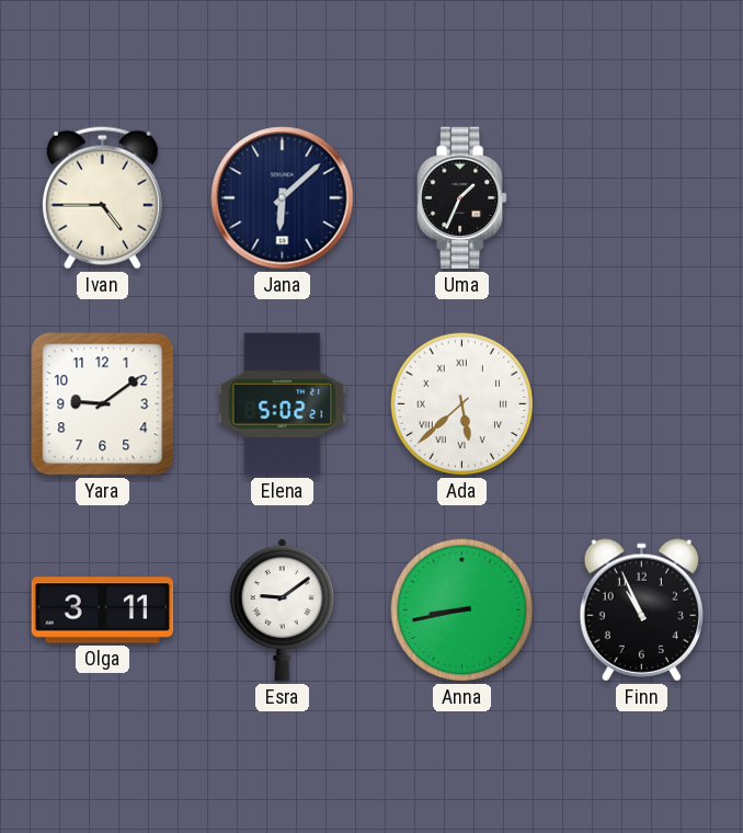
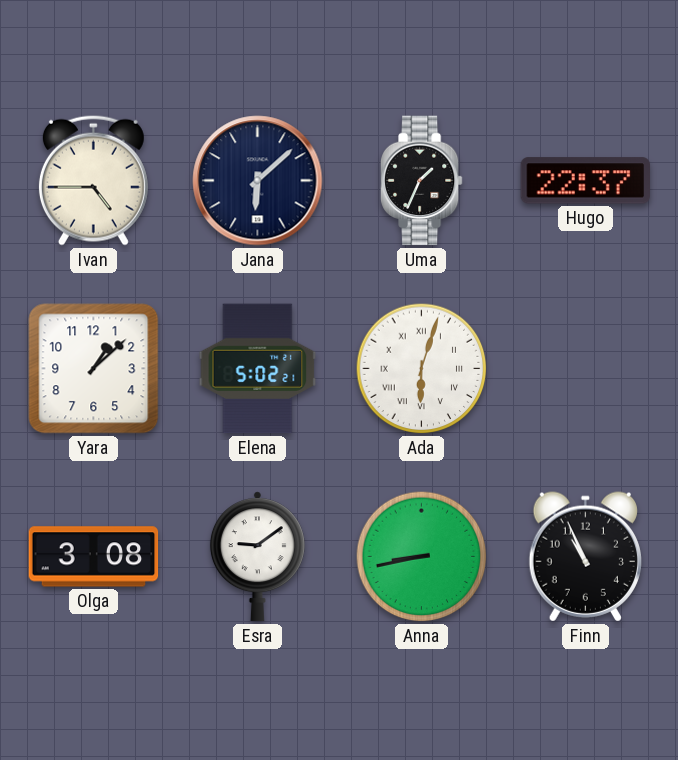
Hugo: none -> 22:37
Yara: 9:09 -> 1:08
Ada: 5:38 -> 6:03
Olga: 3:11 -> 3:08
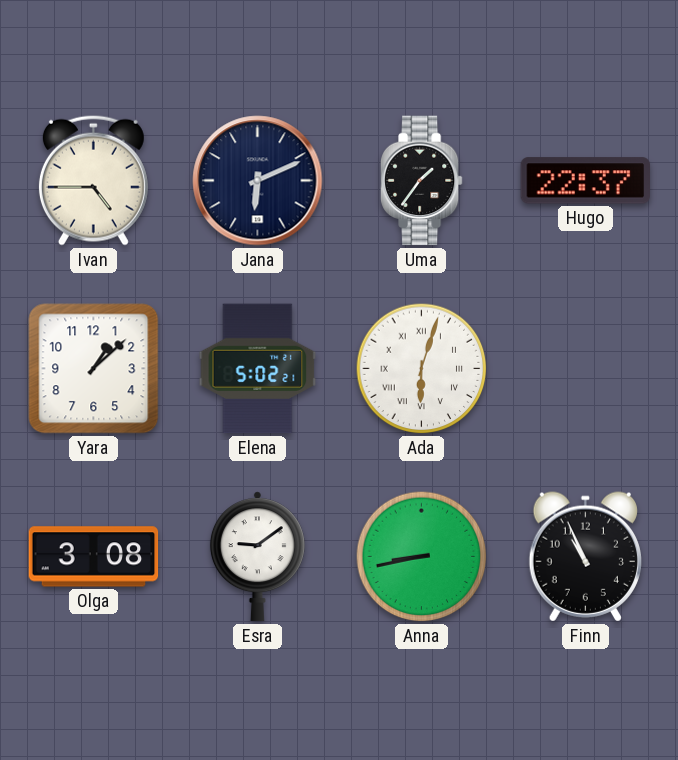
Jana: 6:08 -> 6:11
Uma: 1:34 -> 1:36
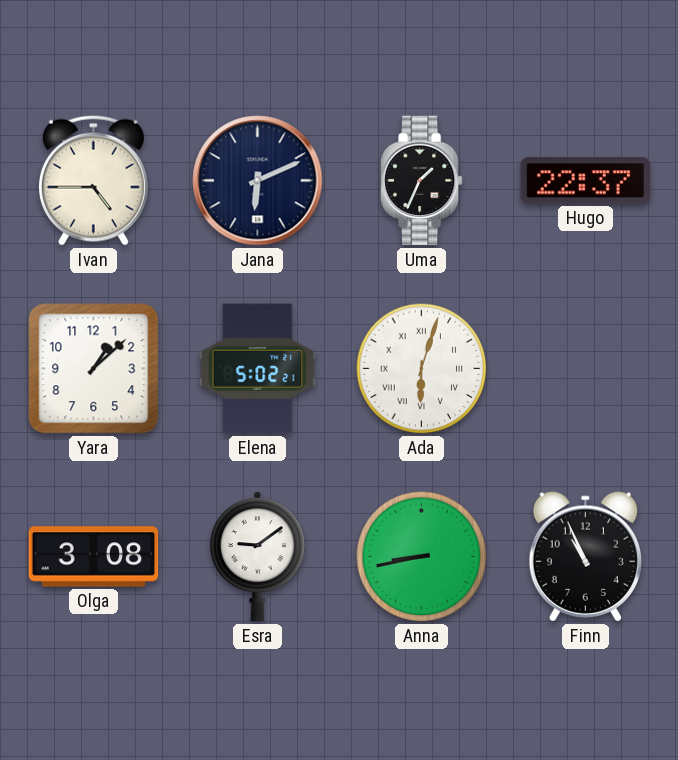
Uma: 1:36 -> 1:34
